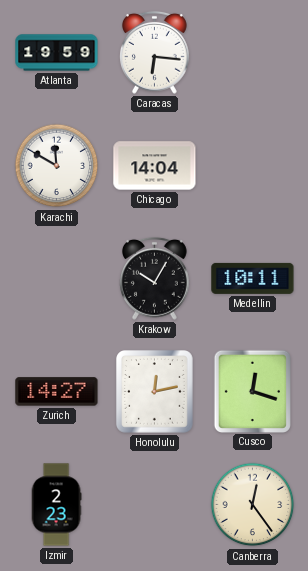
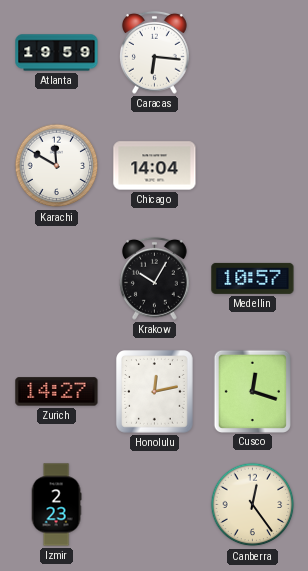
Medellin: 10:11 -> 10:57
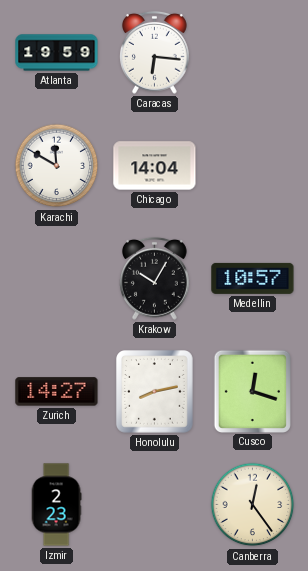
Honolulu: 12:13 -> 8:13
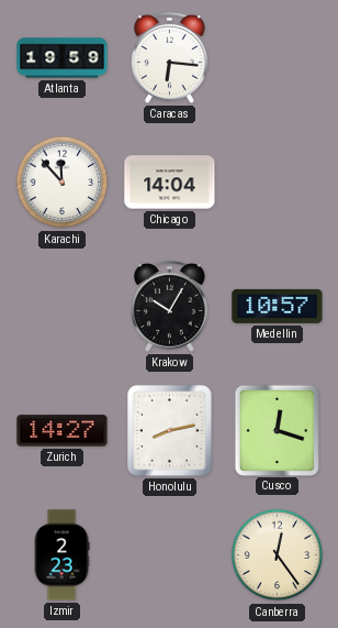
Karachi: 11:50 -> 11:53
